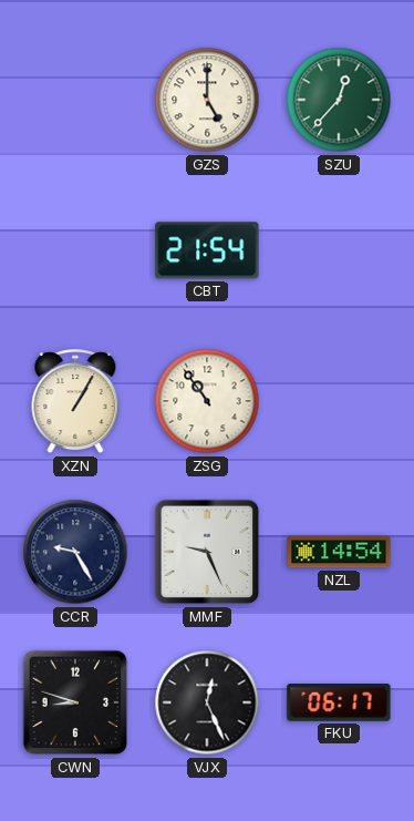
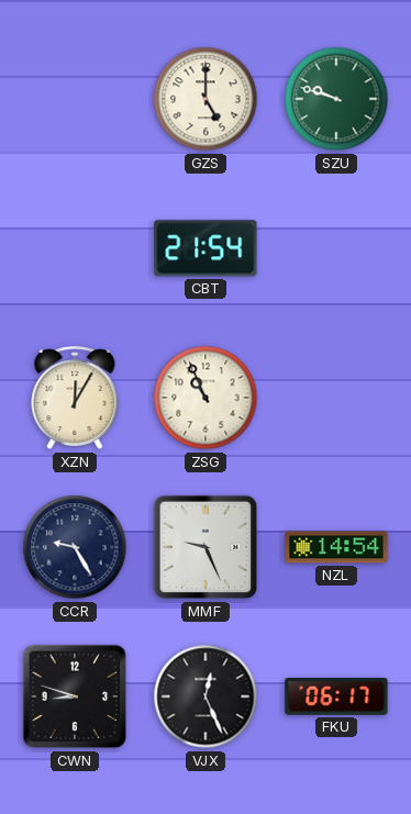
SZU: 12:37 -> 9:48
XZN: 1:05 -> 12:05
ZSG: 10:54 -> 10:56
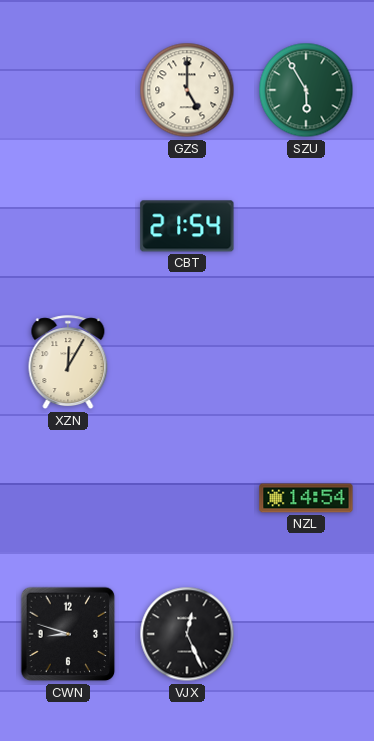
SZU: 9:48 -> 5:55
ZSG: 10:56 -> none
CCR: 9:25 -> none
MMF: 9:26 -> none
FKU: 06:17 -> none
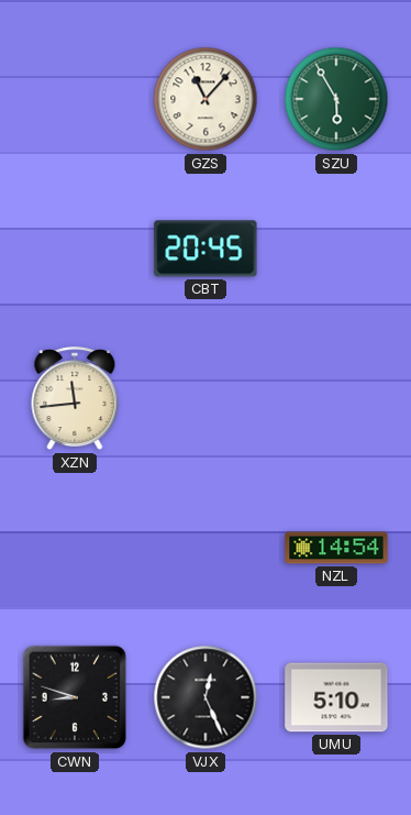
GZS: 5:00 -> 11:07
CBT: 21:54 -> 20:45
XZN: 12:05 -> 11:44
UMU: none -> 5:10
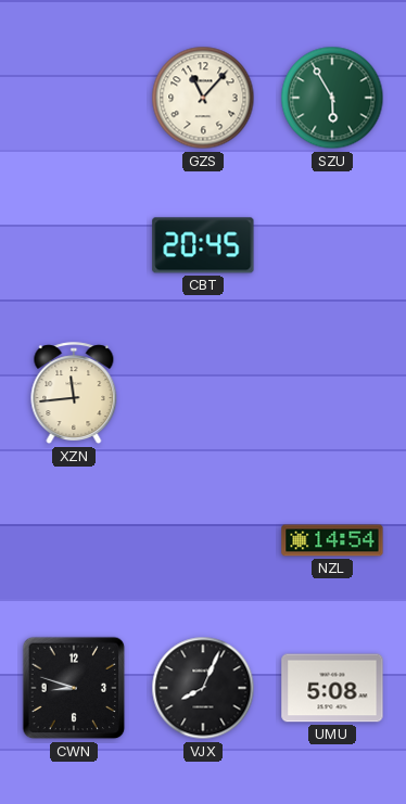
VJX: 12:26 -> 8:04
UMU: 5:10 -> 5:08
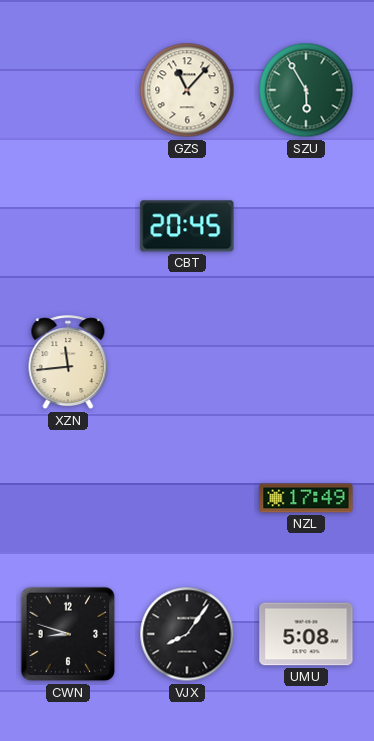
NZL: 14:54 -> 17:49
VJX: 8:04 -> 8:06
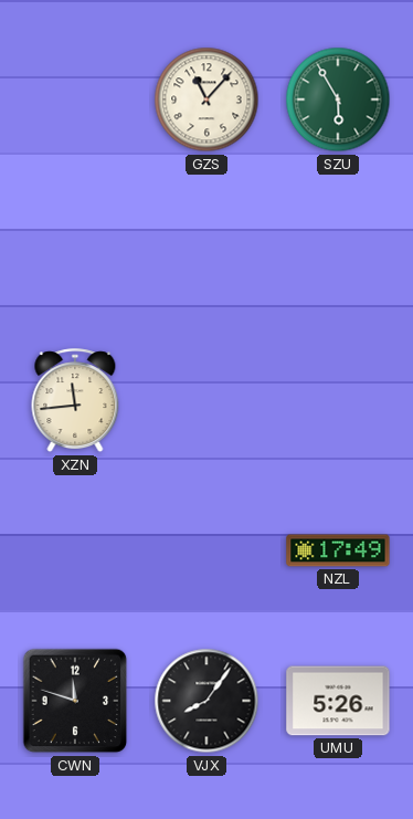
CBT: 20:45 -> none
CWN: 8:48 -> 11:48
UMU: 5:08 -> 5:26
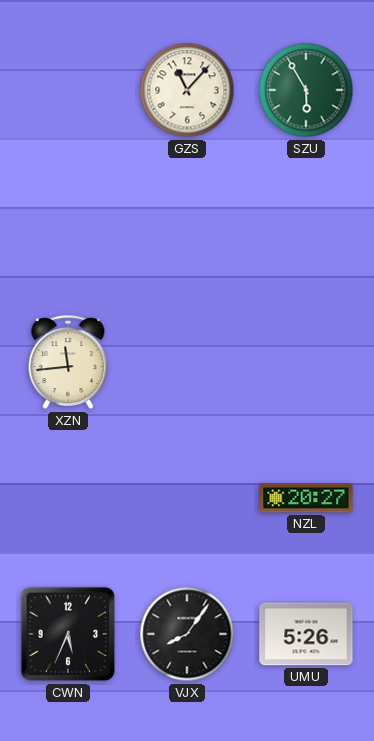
NZL: 17:49 -> 20:27
CWN: 11:48 -> 5:34
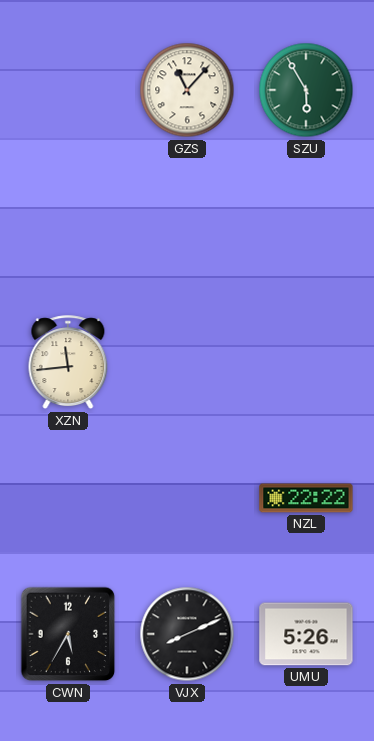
NZL: 20:27 -> 22:22
CWN: 5:34 -> 5:35
VJX: 8:06 -> 8:11
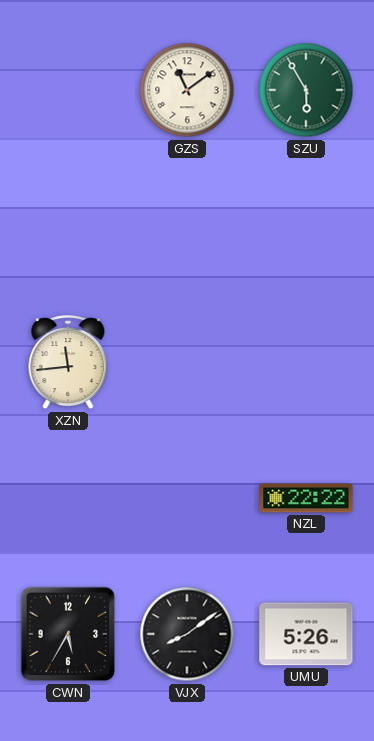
GZS: 11:07 -> 11:09
VJX: 8:11 -> 8:09
